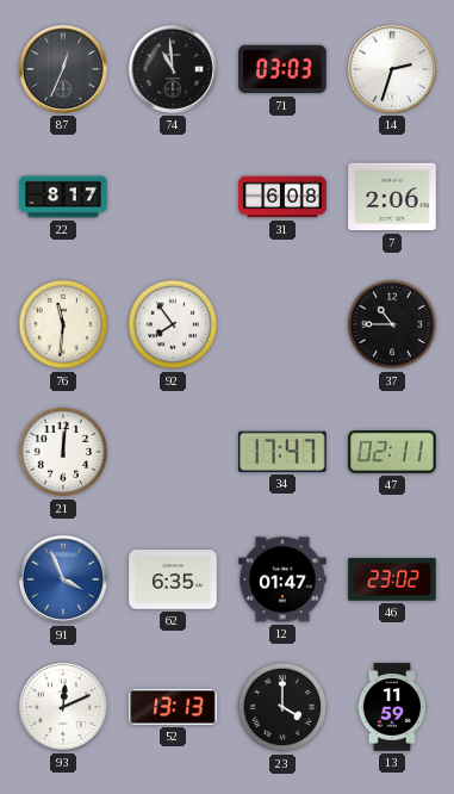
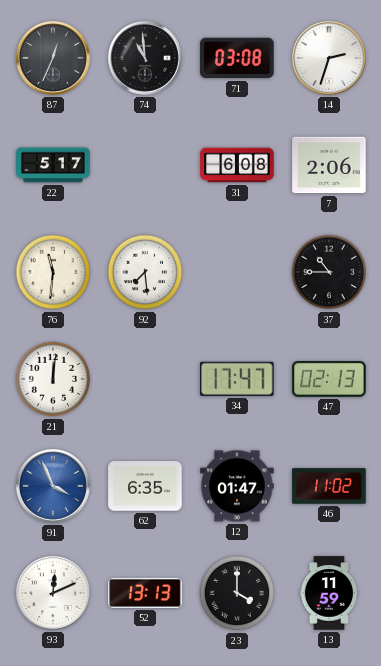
71: 03:03 -> 03:08
22: 8:17 -> 5:17
92: 7:54 -> 7:29
47: 02:11 -> 02:13
46: 23:02 -> 11:02
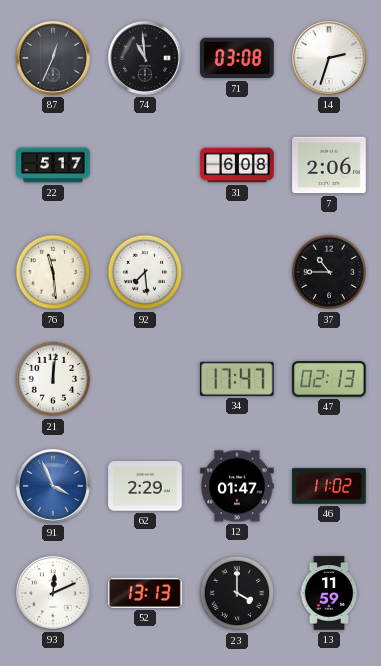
76: 11:31 -> 11:29
62: 6:35 -> 2:29
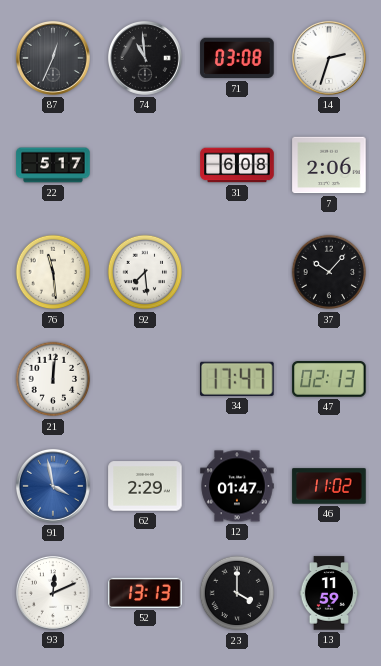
37: 10:45 -> 10:07
91: 3:56 -> 3:58
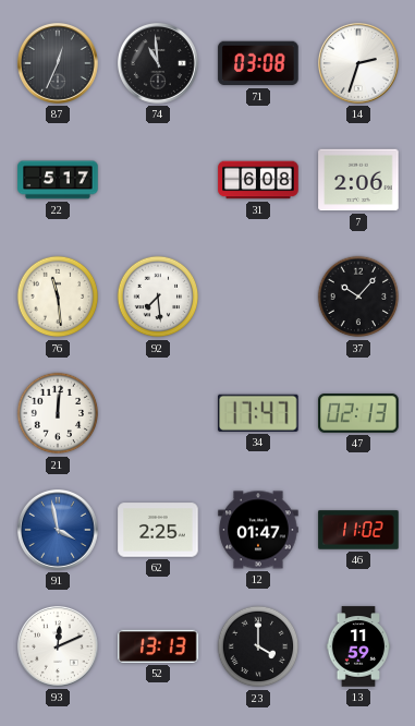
62: 2:29 -> 2:25
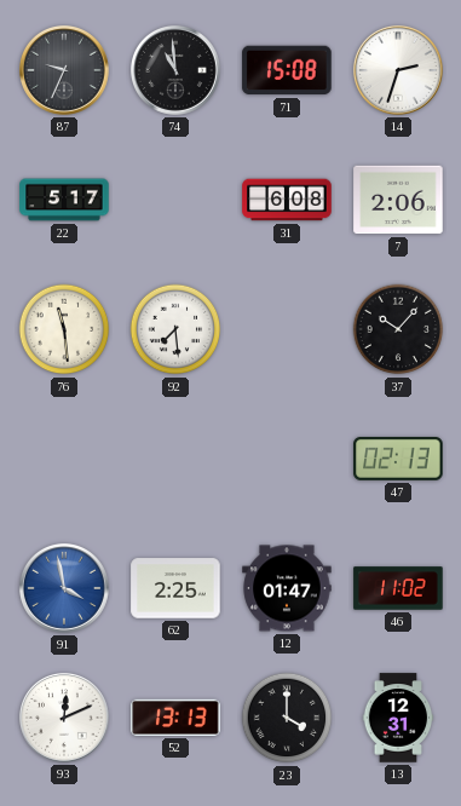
87: 12:34 -> 9:34
71: 03:08 -> 15:08
21: 12:01 -> none
34: 17:47 -> none
13: 11:59 -> 12:31
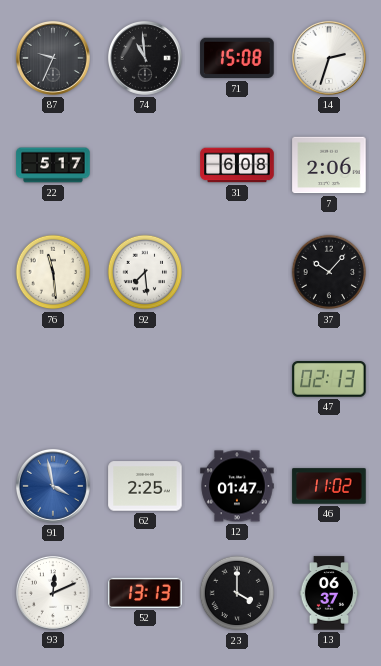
13: 12:31 -> 06:37
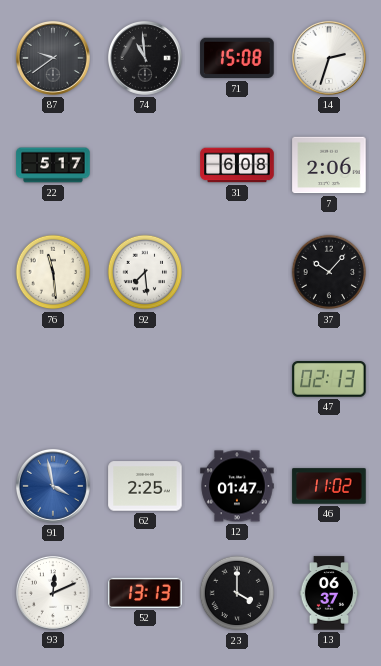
87: 9:34 -> 9:39
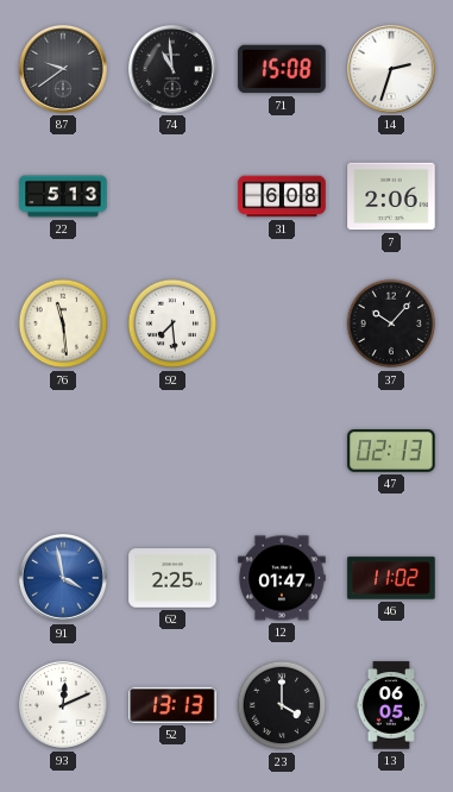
22: 5:17 -> 5:13
13: 06:37 -> 06:05
